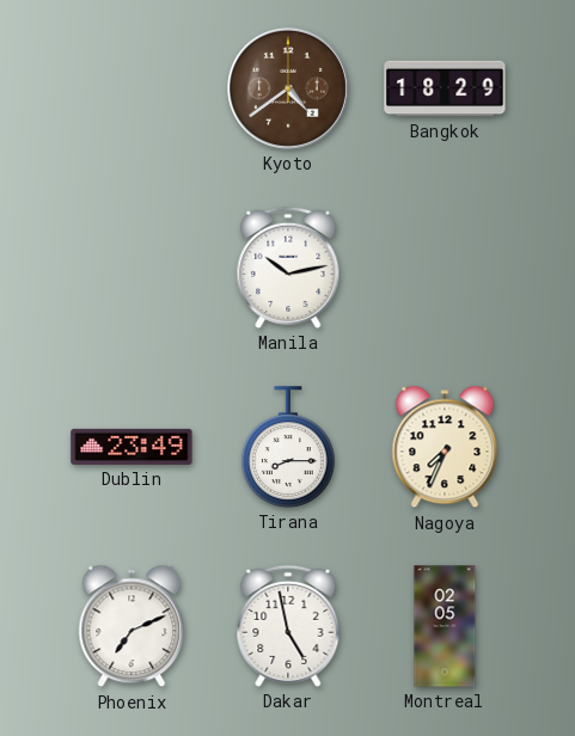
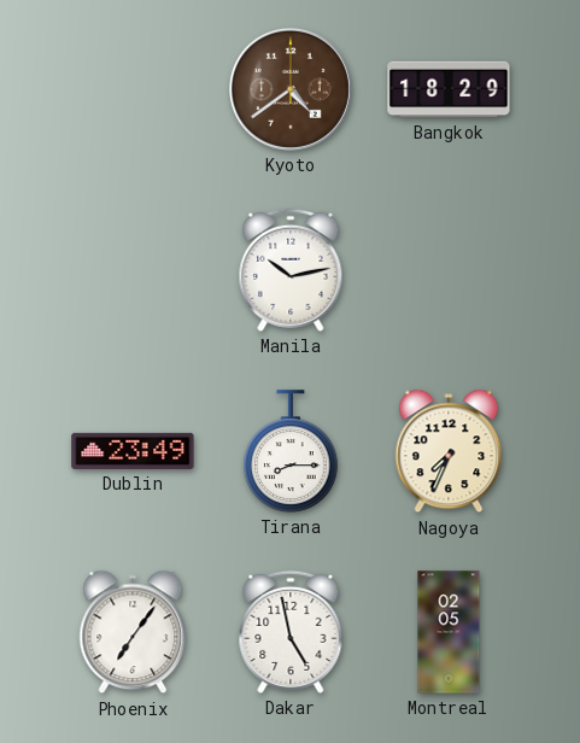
Phoenix: 7:11 -> 7:06
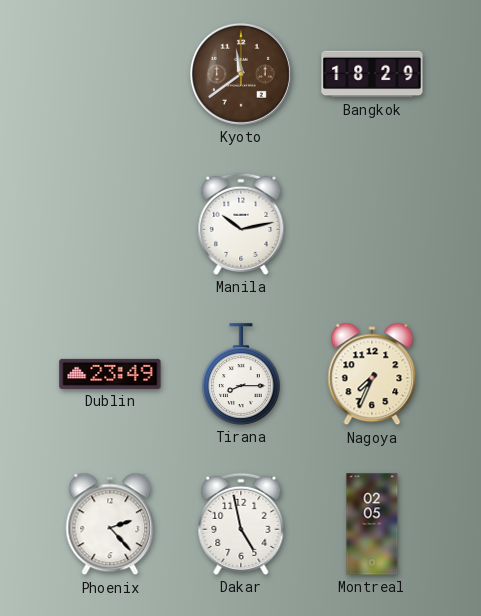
Kyoto: 4:39 -> 11:39
Phoenix: 7:06 -> 2:23
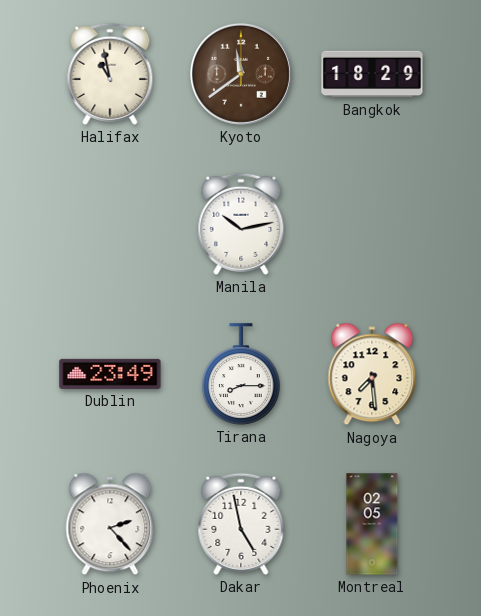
Halifax: none -> 10:58
Nagoya: 7:34 -> 7:29
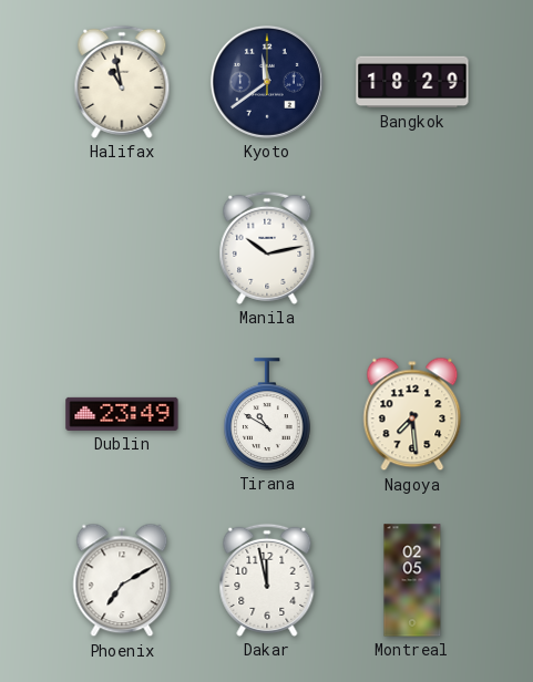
Kyoto dial: brown -> navy
Tirana: 8:15 -> 10:50
Phoenix: 2:23 -> 7:10
Dakar: 4:58 -> 11:58
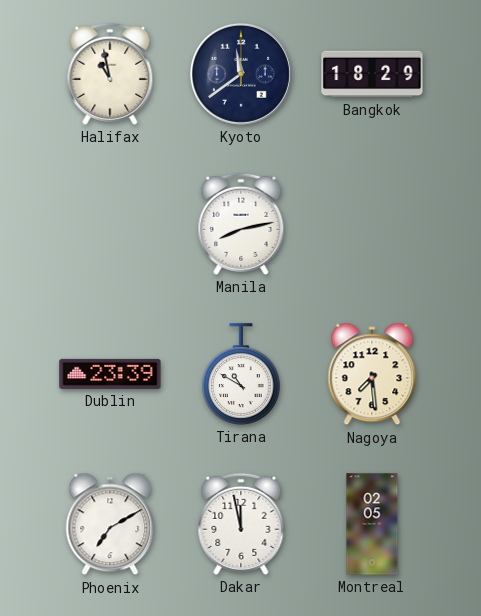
Manila: 10:13 -> 8:13
Dublin: 23:49 -> 23:39
